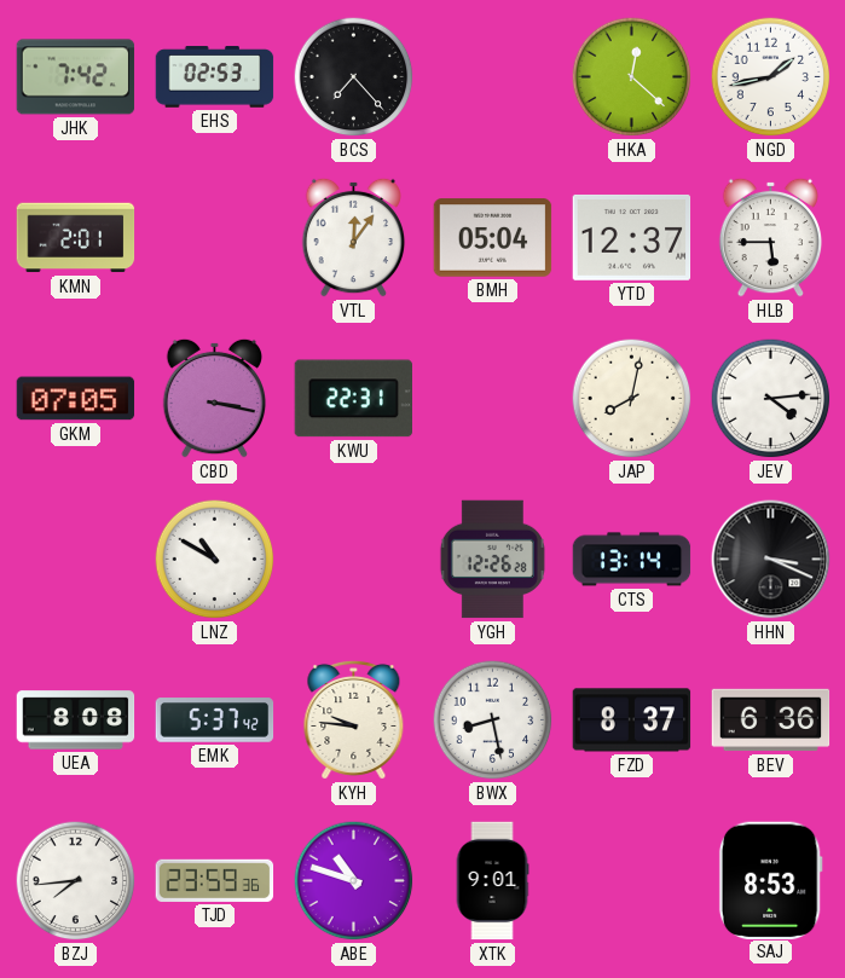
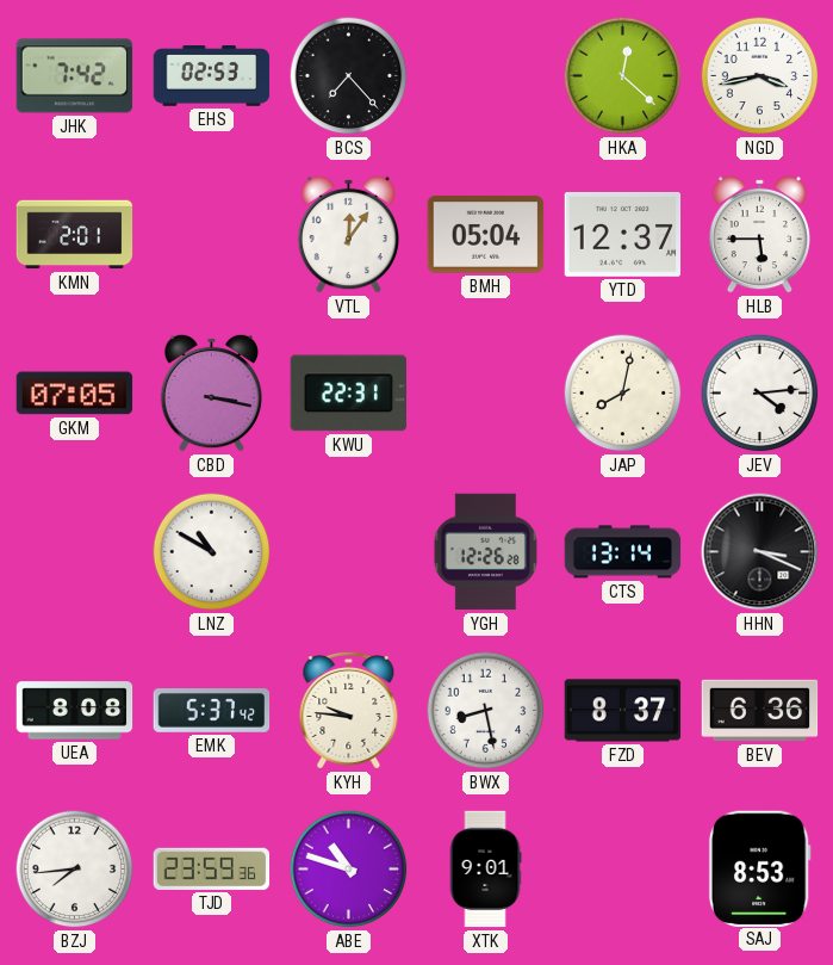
NGD: 1:43 -> 3:43
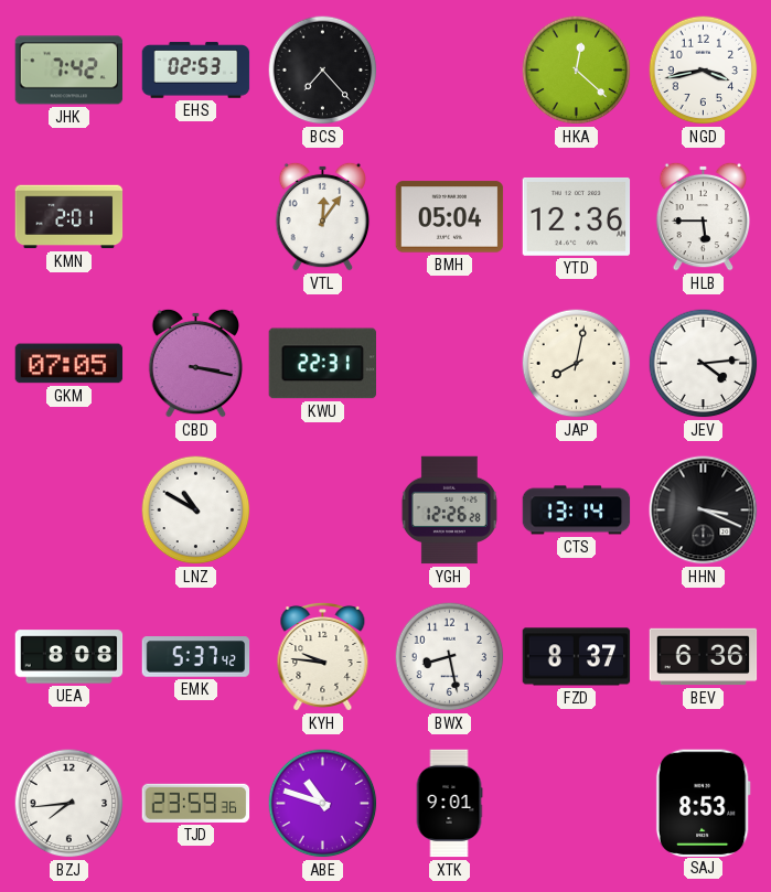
YTD: 12:37 -> 12:36
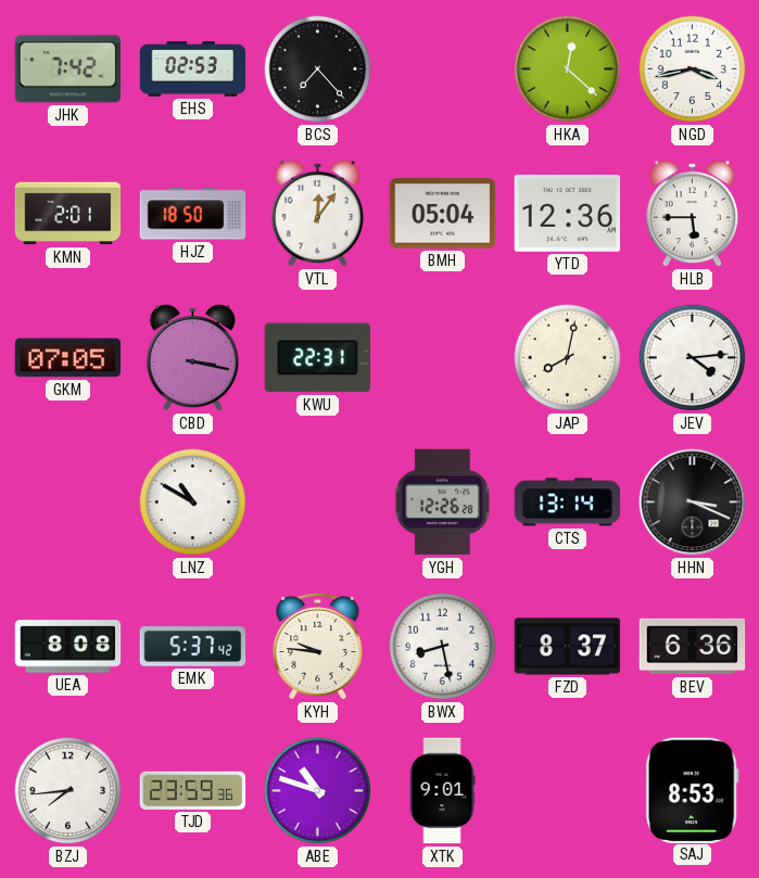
HJZ: none -> 18:50
